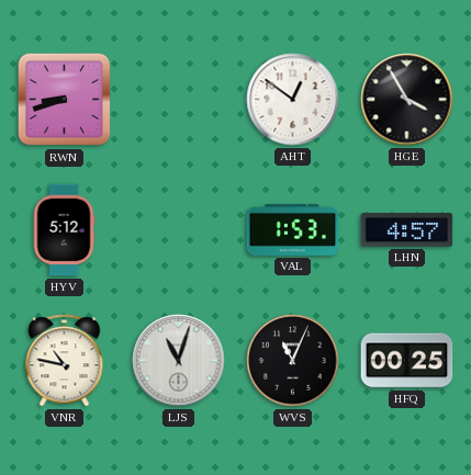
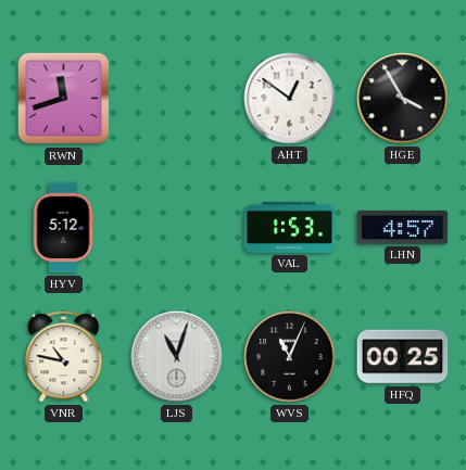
RWN: 8:42 -> 11:42
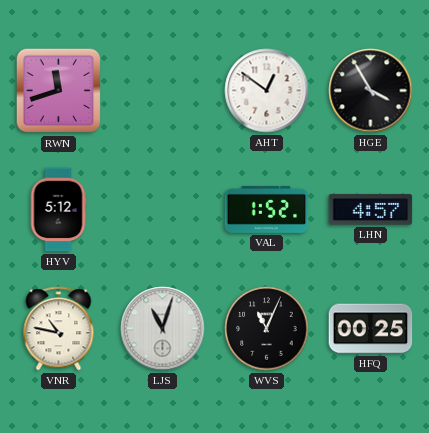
VAL: 1:53 -> 1:52
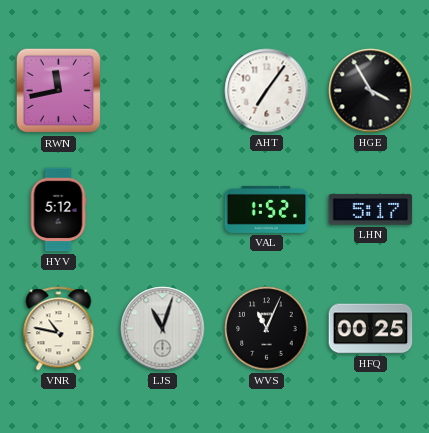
RWN: 11:42 -> 11:43
AHT: 12:51 -> 7:06
LHN: 4:57 -> 5:17
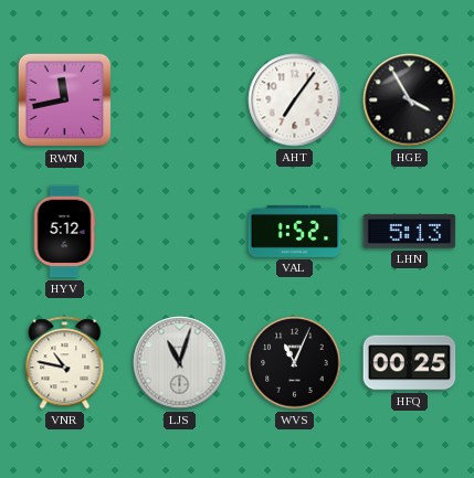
LHN: 5:17 -> 5:13
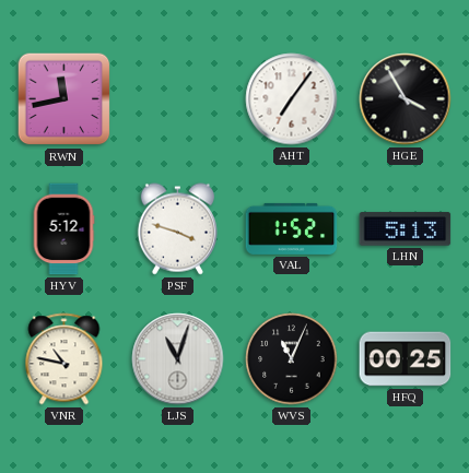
PSF: none -> 3:48
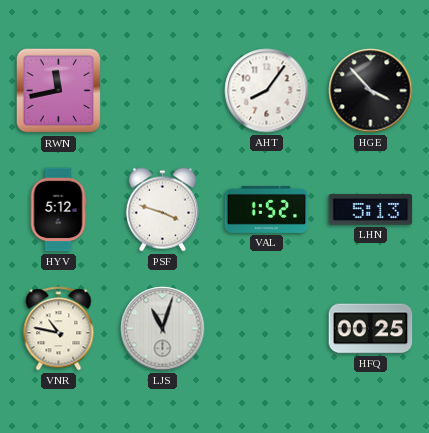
AHT: 7:06 -> 8:06
HGE: 3:55 -> 3:53
WVS: 11:04 -> none
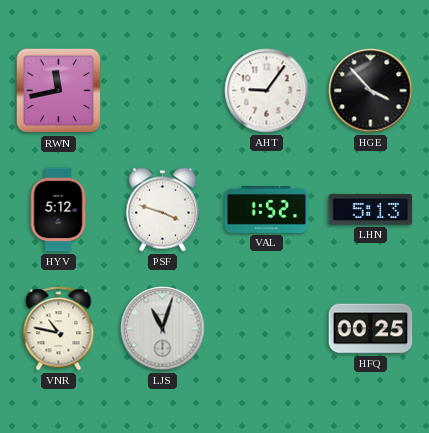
AHT: 8:06 -> 9:06
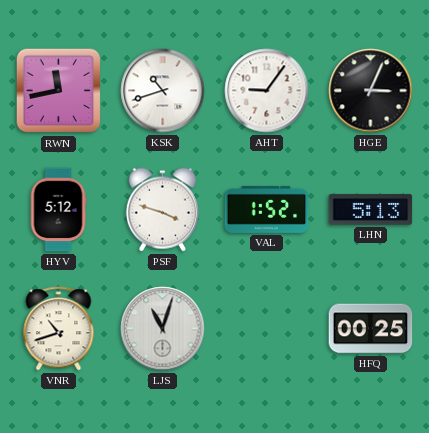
KSK: none -> 10:42
HGE: 3:53 -> 3:04
VNR: 10:47 -> 10:42
